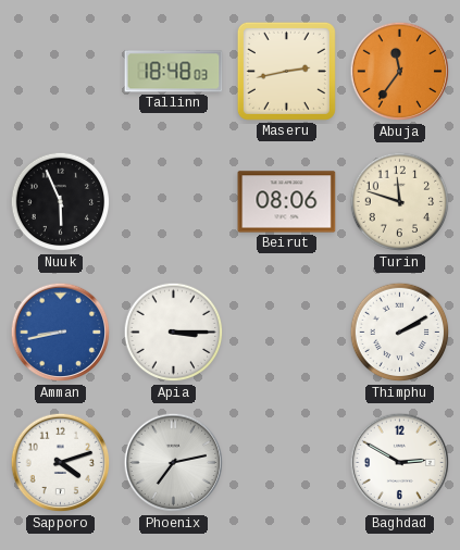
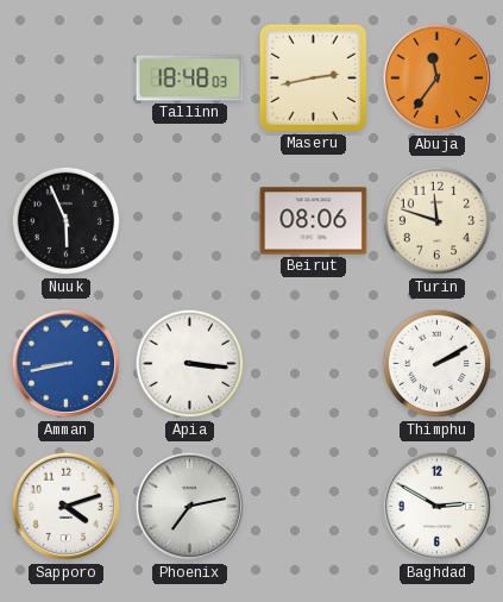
Apia: 3:15 -> 3:16
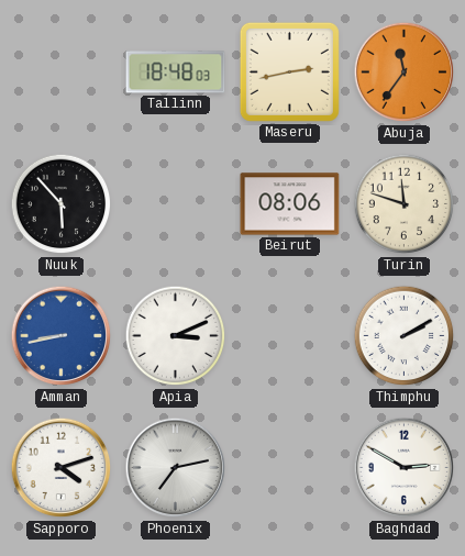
Nuuk: 5:56 -> 5:53
Apia: 3:16 -> 3:11
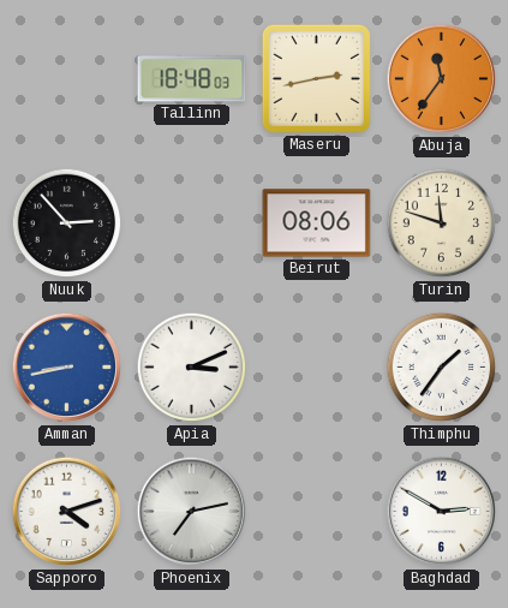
Nuuk: 5:53 -> 2:53
Thimphu: 2:10 -> 1:36
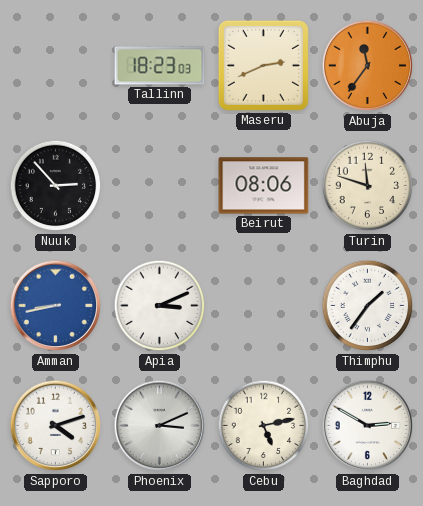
Tallinn: 18:48 -> 18:23
Maseru: 2:43 -> 2:41
Phoenix: 7:13 -> 3:11
Cebu: none -> 5:13
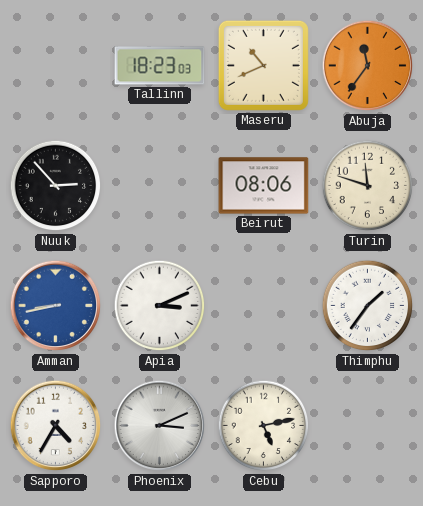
Maseru: 2:41 -> 10:41
Sapporo: 4:12 -> 4:35
Baghdad: 2:50 -> none
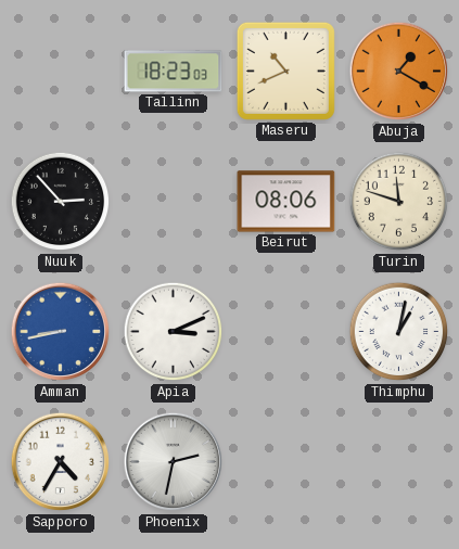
Abuja: 11:36 -> 1:20
Thimphu: 1:36 -> 1:02
Phoenix: 3:11 -> 2:32
Cebu: 5:13 -> none
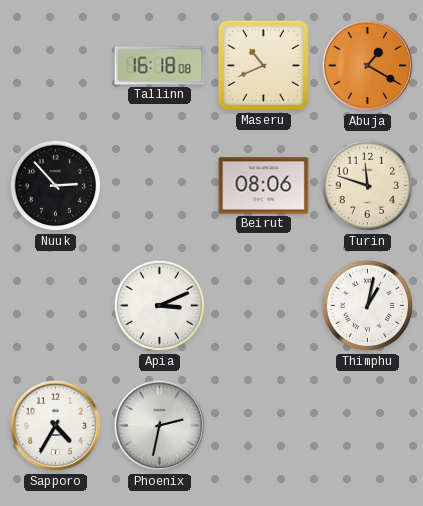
Tallinn: 18:23 -> 16:18
Amman: 8:43 -> none
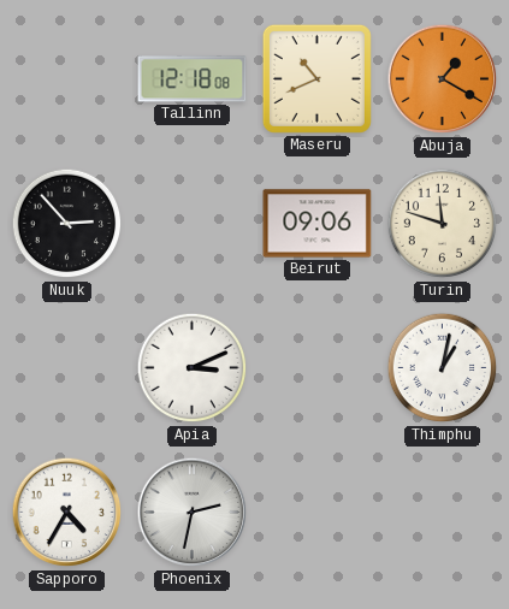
Tallinn: 16:18 -> 12:18
Beirut: 08:06 -> 09:06
